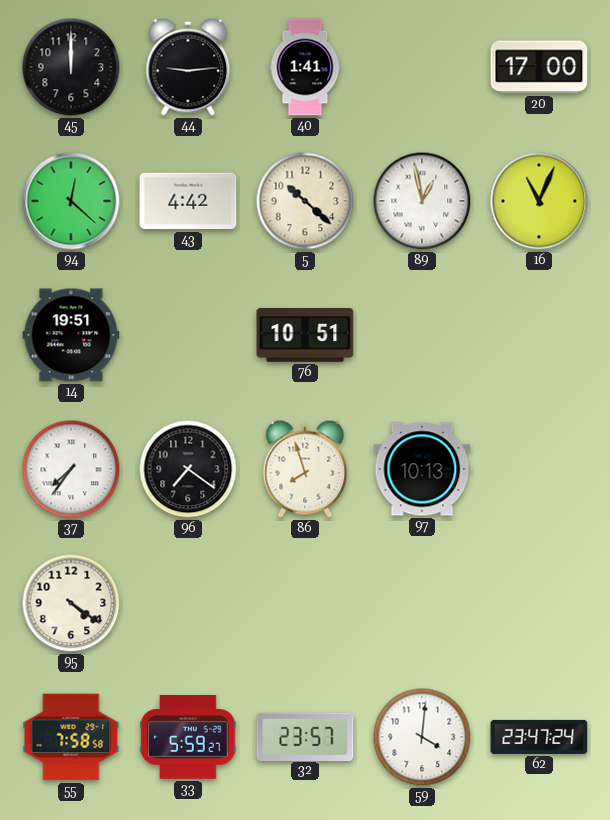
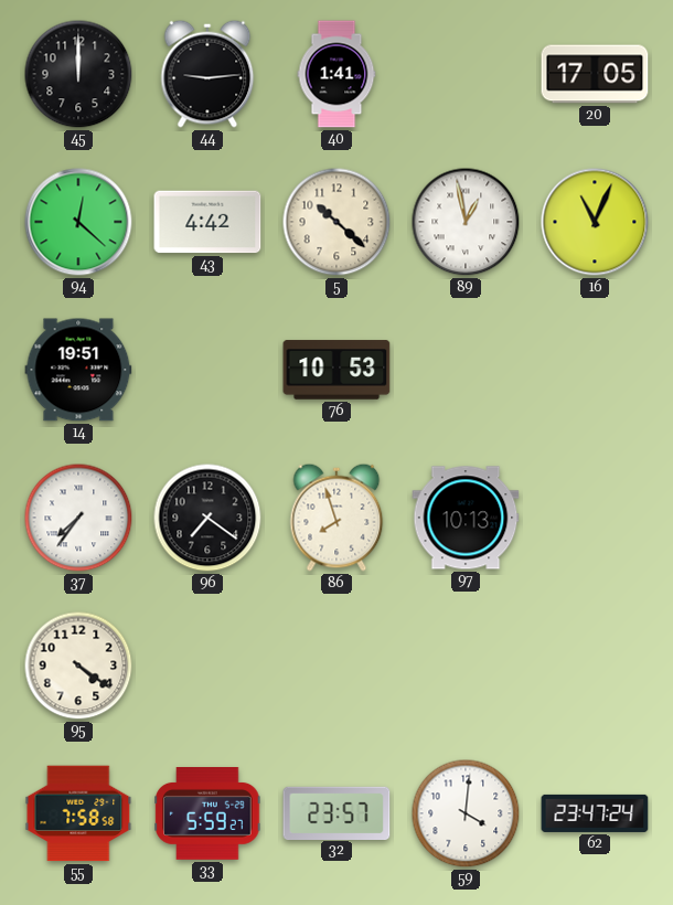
20: 17:00 -> 17:05
76: 10:51 -> 10:53
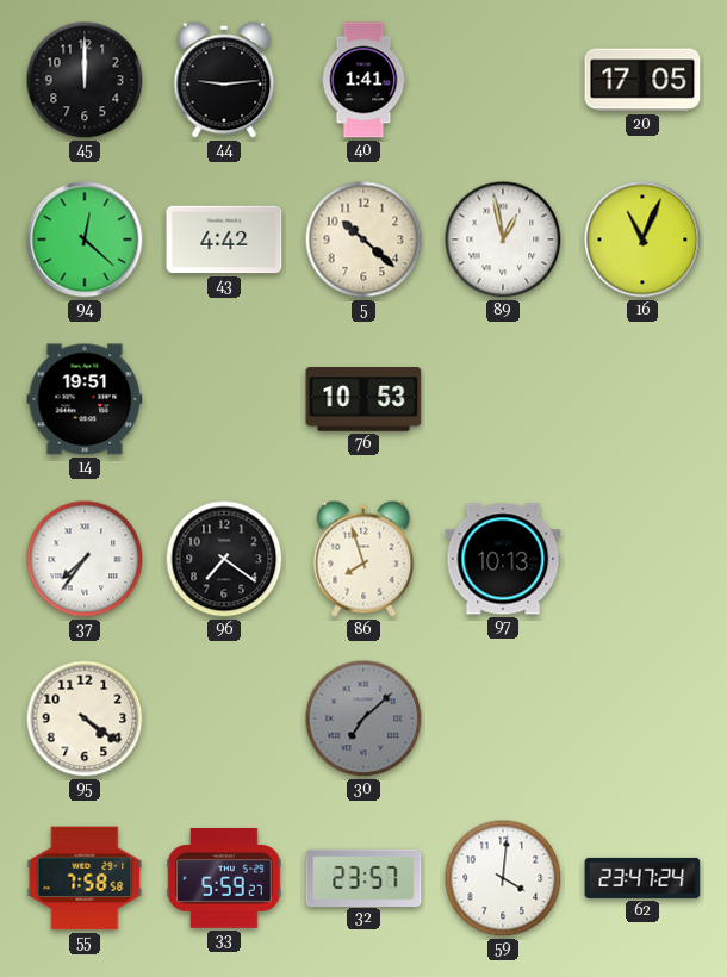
30: none -> 7:08
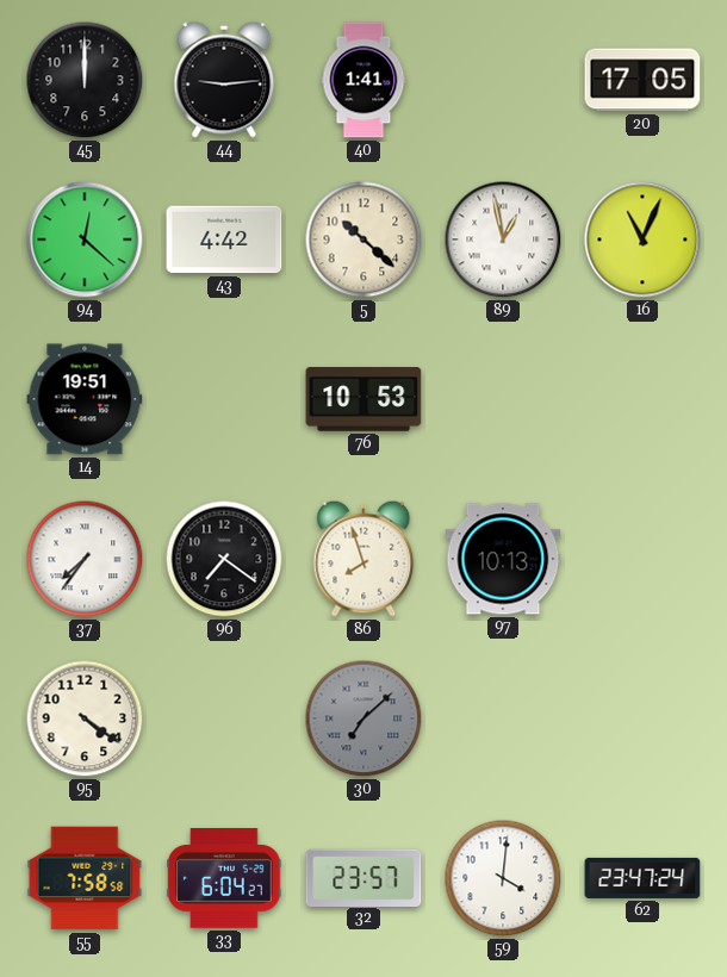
33: 5:59 -> 6:04
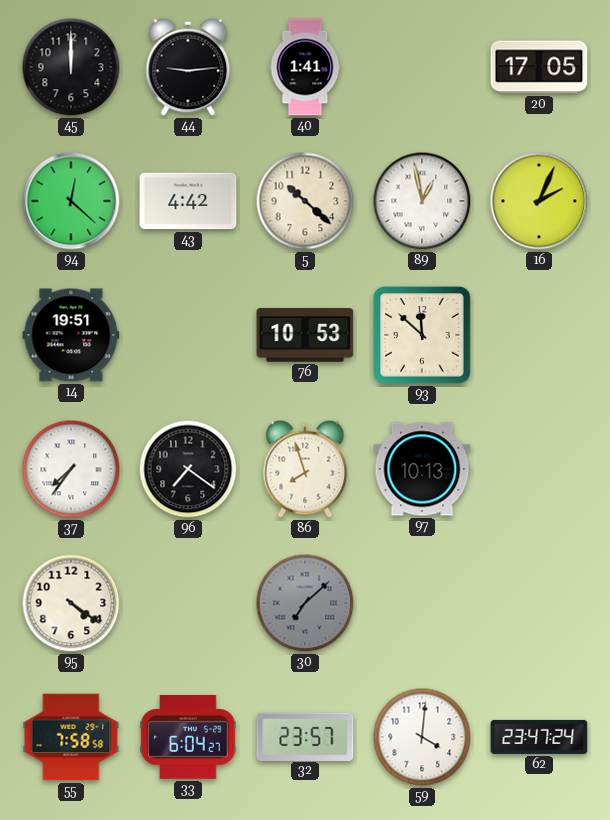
16: 11:04 -> 2:04
93: none -> 11:52
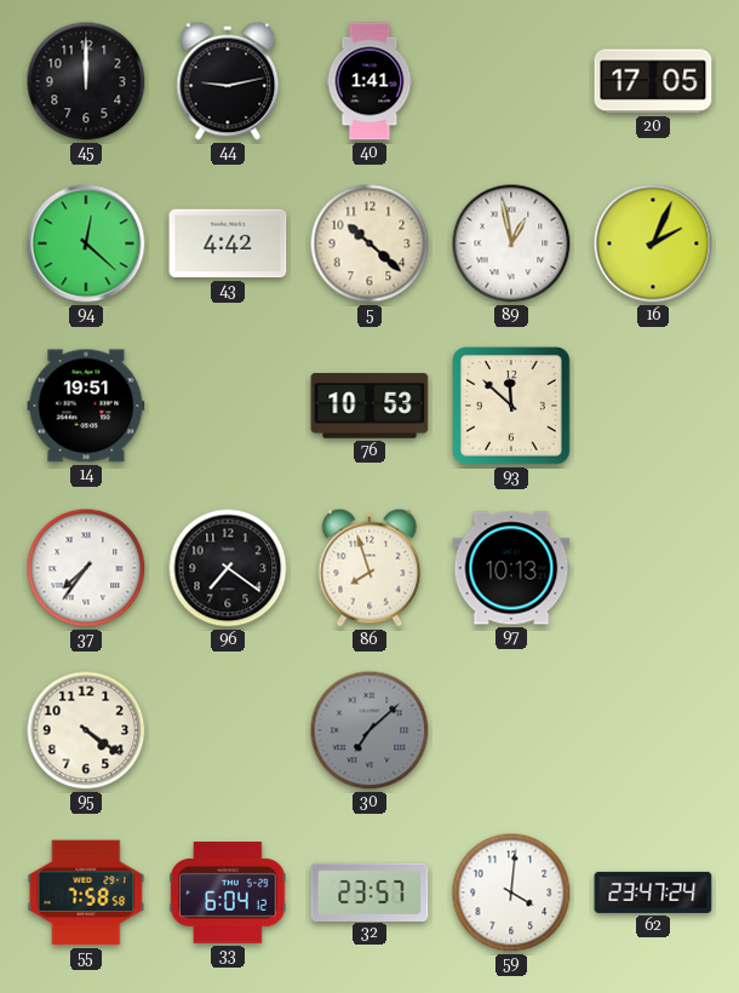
44: 9:14 -> 9:13
33: 6:04:27 -> 6:04:12
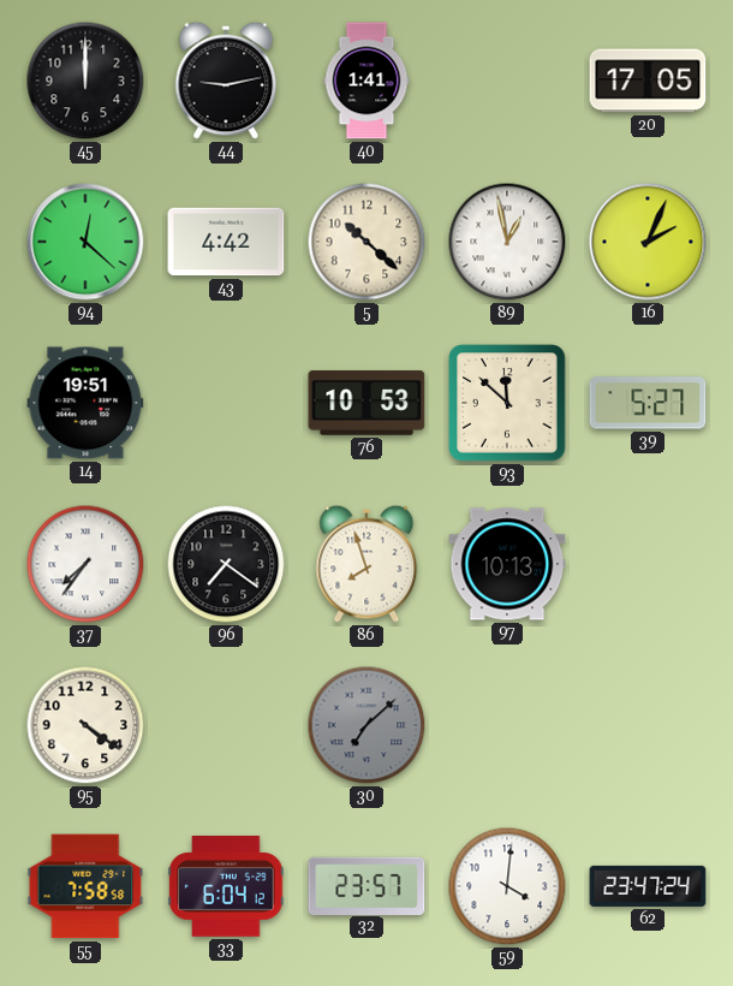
39: none -> 5:27
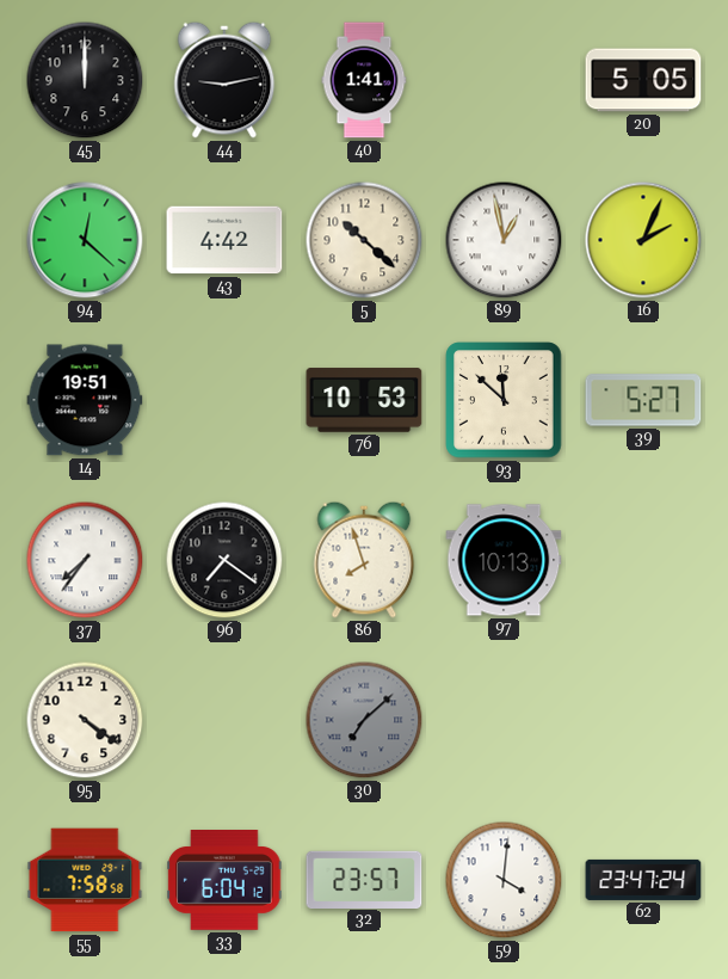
20: 17:05 -> 5:05
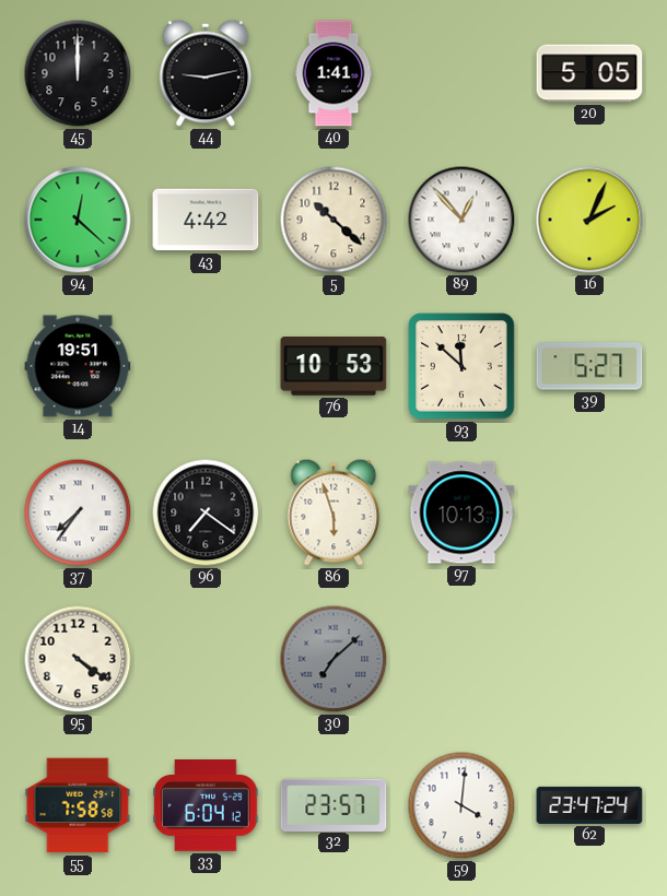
89: 12:58 -> 12:53
86: 7:57 -> 5:57
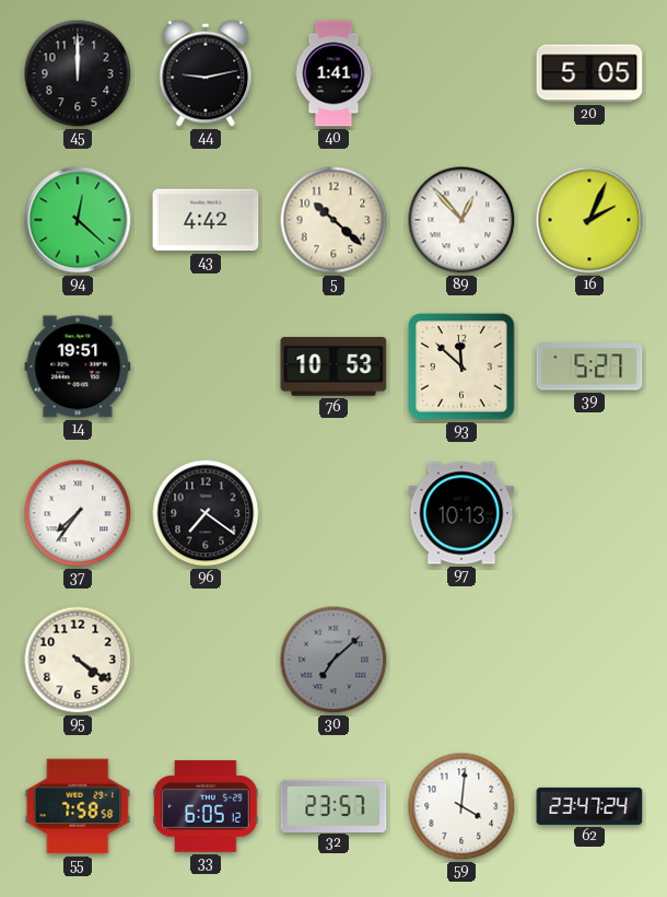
86: 5:57 -> none
33: 6:04 -> 6:05
